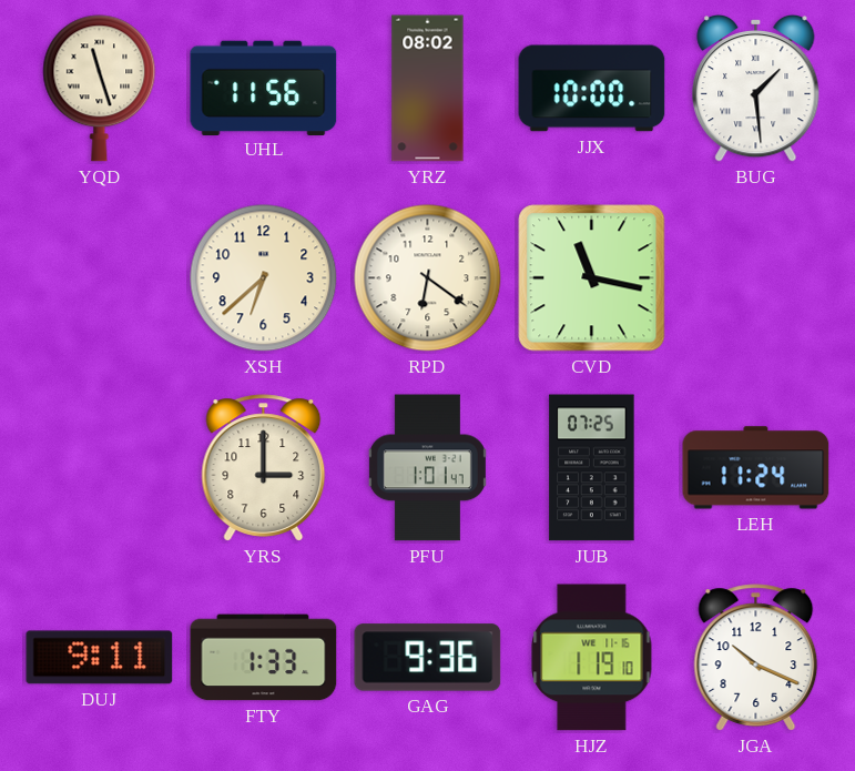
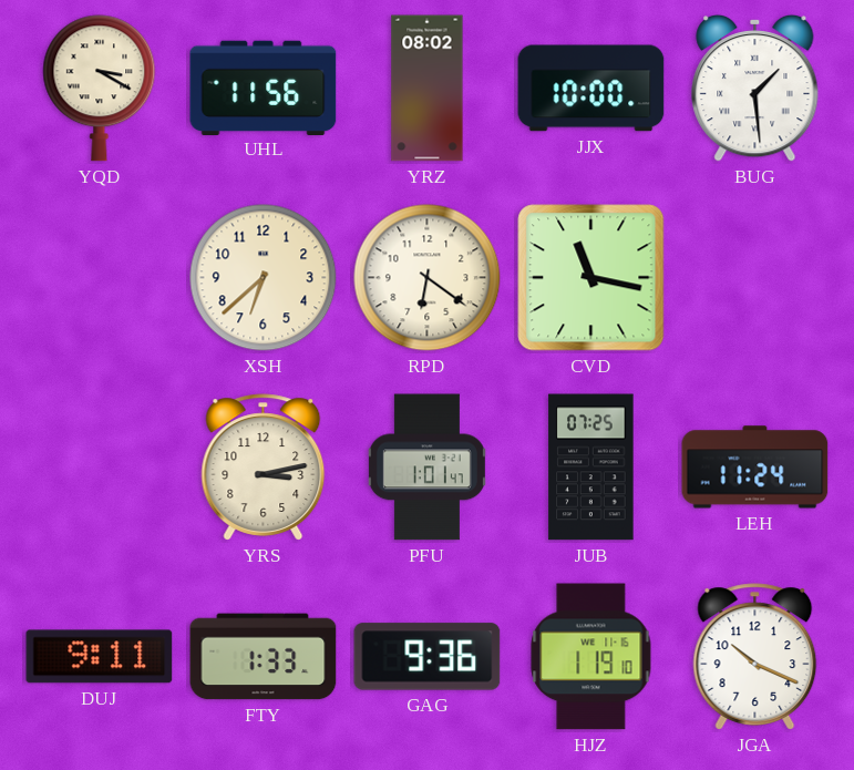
YQD: 11:27 -> 3:20
YRS: 3:00 -> 3:13
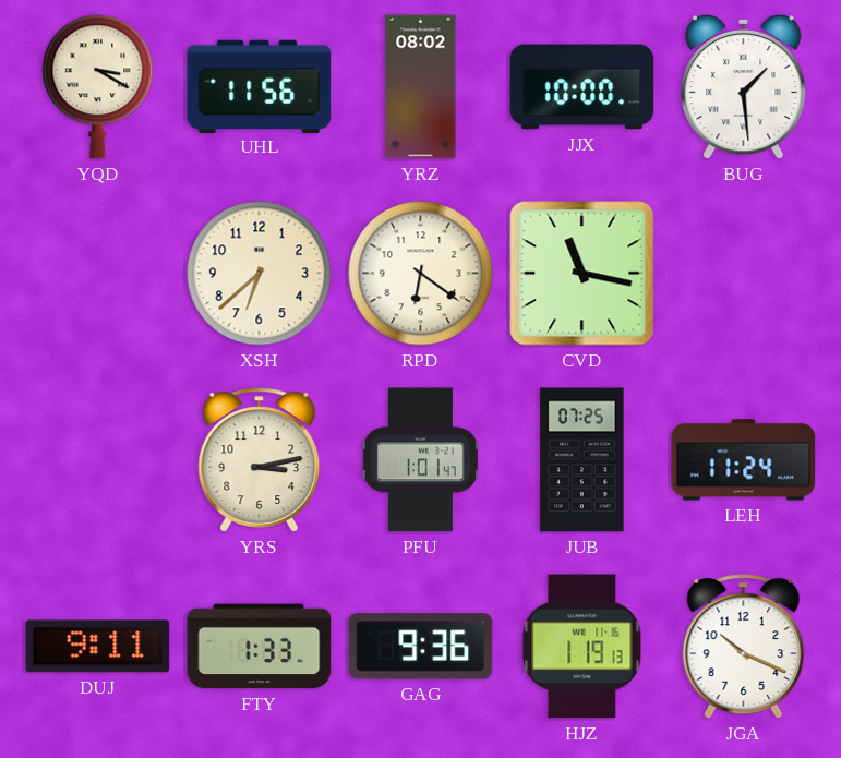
HJZ: 1:19:10 -> 1:19:13
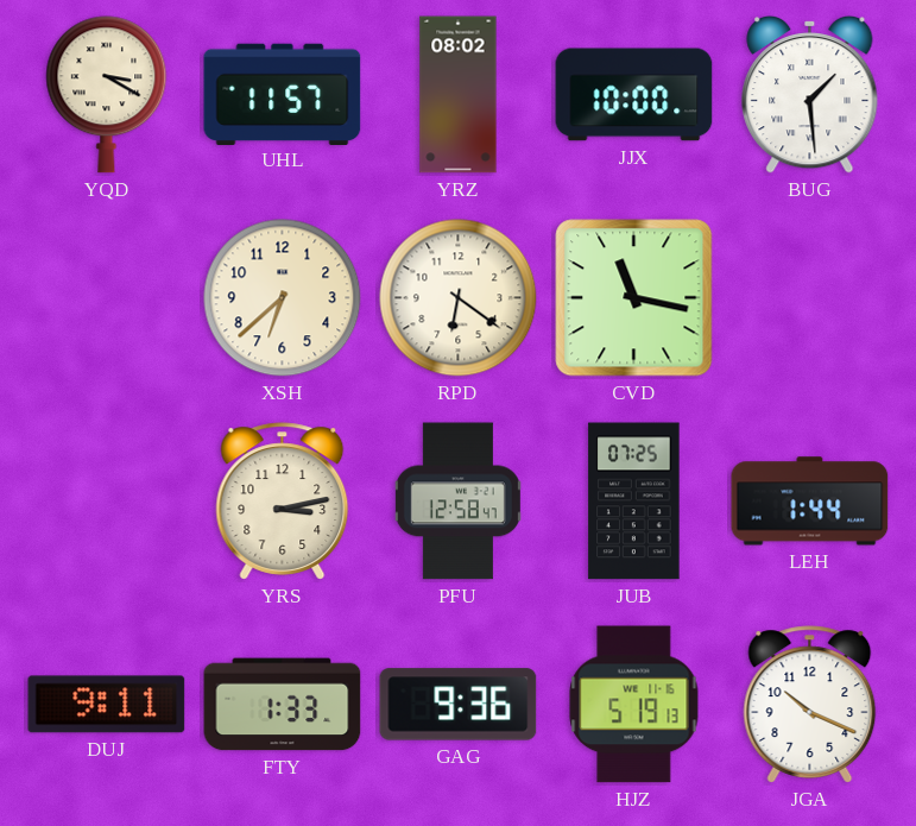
UHL: 11:56 -> 11:57
PFU: 1:01 -> 12:58
LEH: 11:24 -> 1:44
HJZ: 1:19 -> 5:19
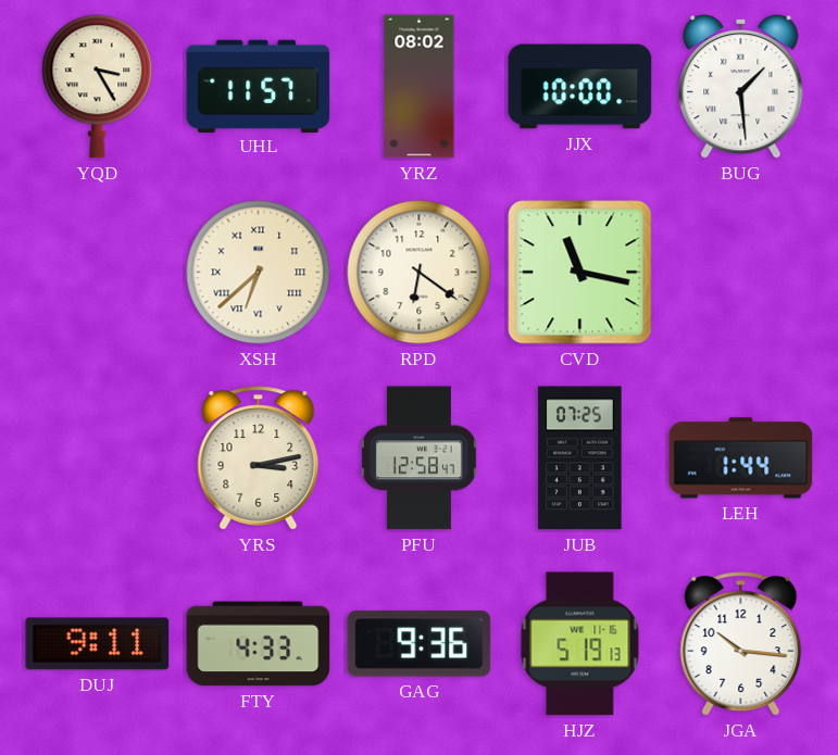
YQD: 3:20 -> 3:25
XSH numerals: Arabic -> Roman
FTY: 1:33 -> 4:33
JGA: 10:19 -> 10:16
